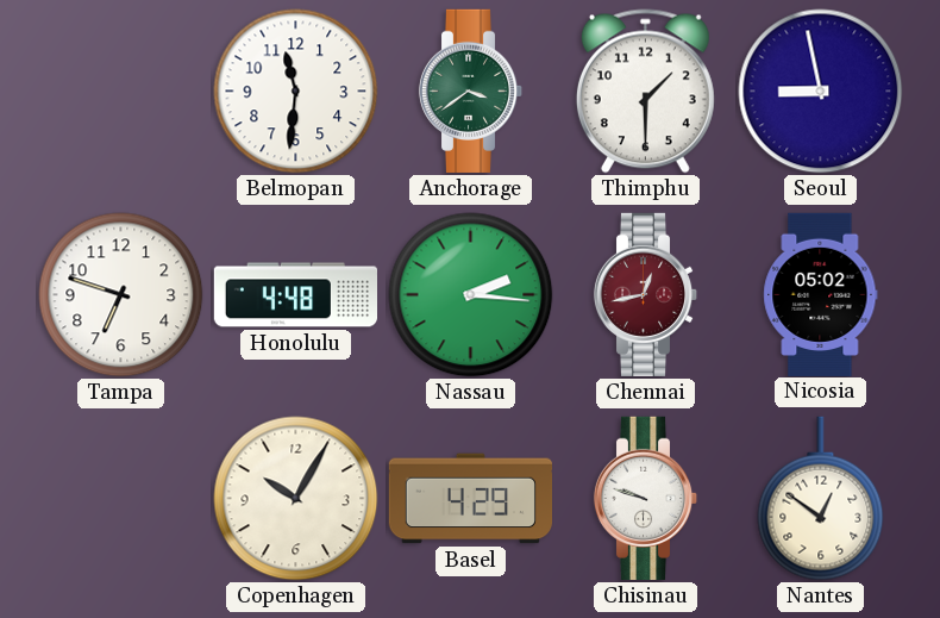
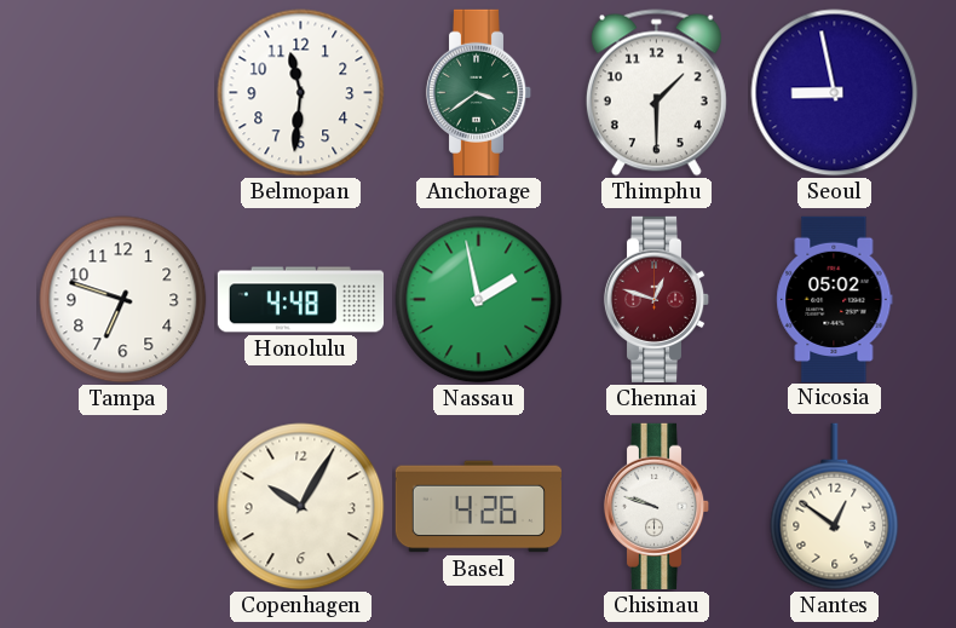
Nassau: 2:16 -> 1:58
Chennai: 12:43 -> 12:48
Basel: 4:29 -> 4:26
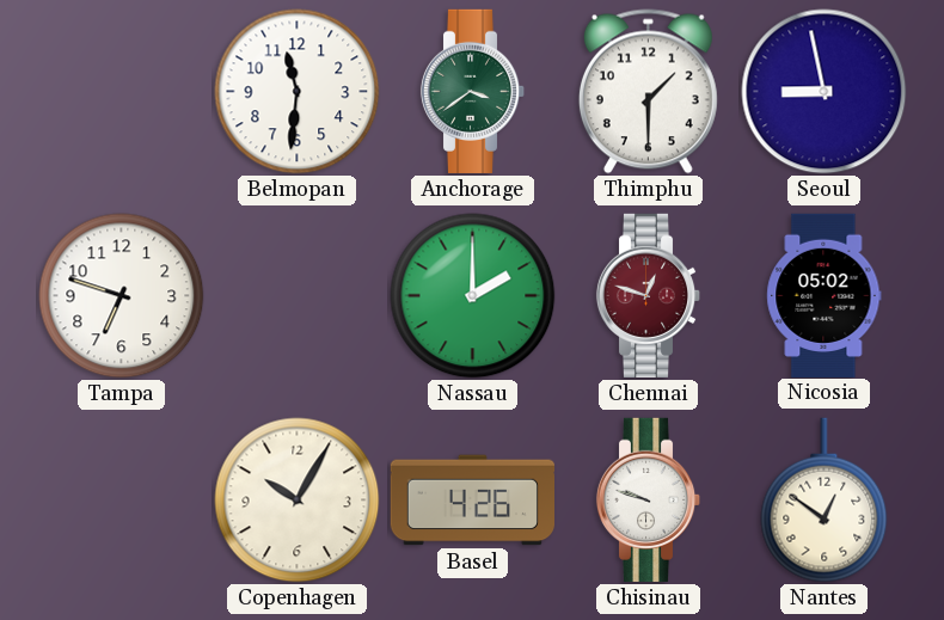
Honolulu: 4:48 -> none
Nassau: 1:58 -> 2:00
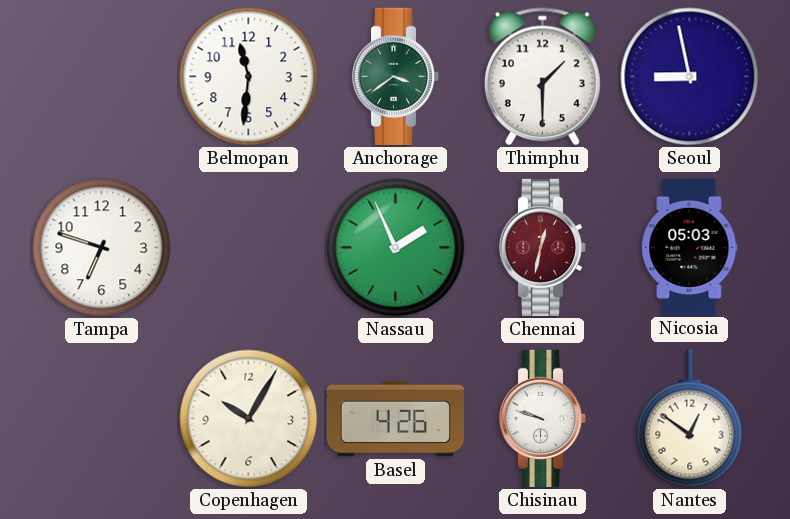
Nassau: 2:00 -> 1:56
Chennai: 12:48 -> 12:32
Nicosia: 05:02 -> 05:03
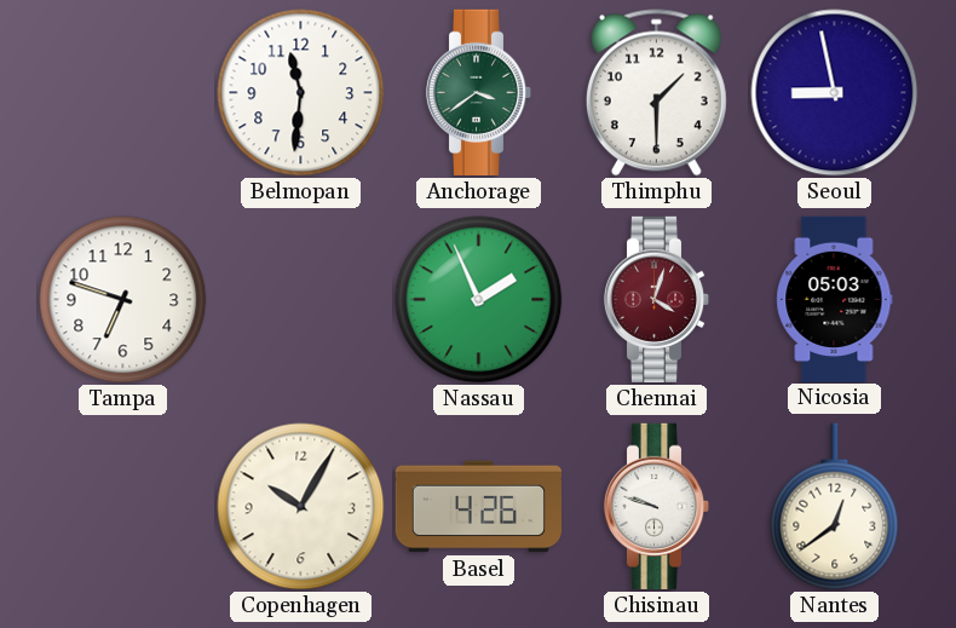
Chennai: 12:32 -> 4:03
Nantes: 12:51 -> 12:39
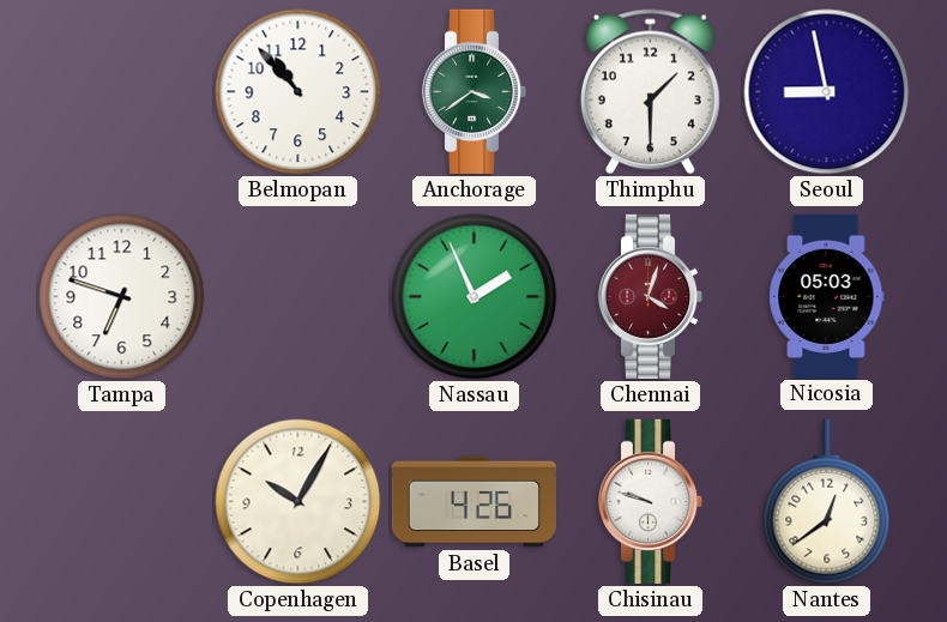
Belmopan: 11:31 -> 10:53
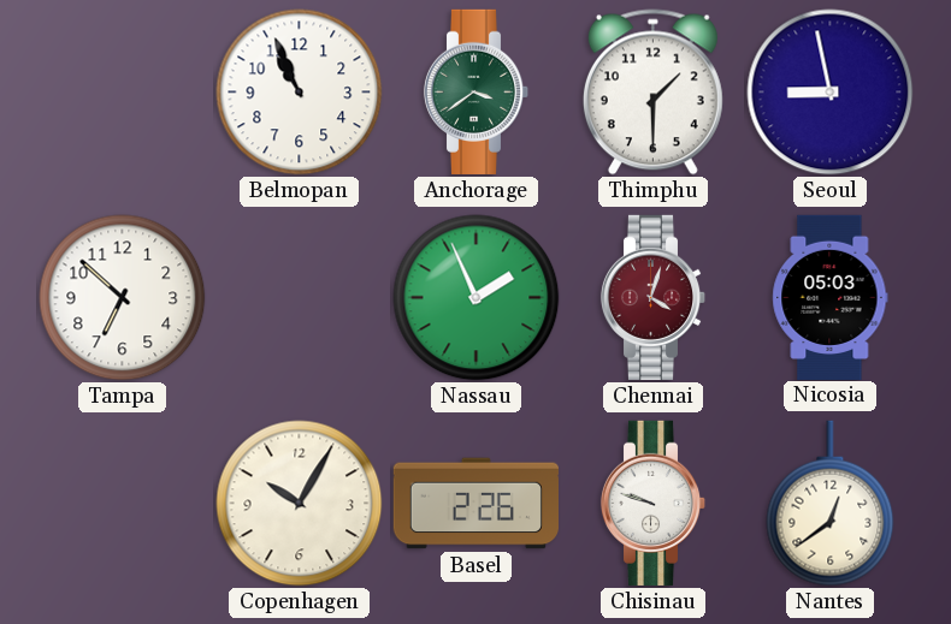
Belmopan: 10:53 -> 10:56
Tampa: 6:48 -> 6:52
Basel: 4:26 -> 2:26
